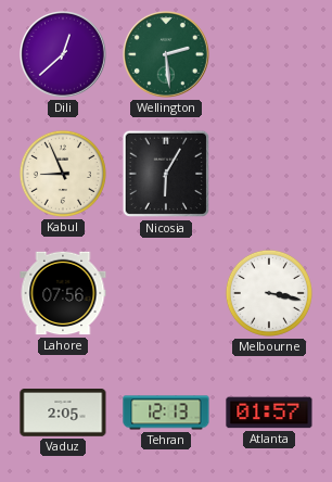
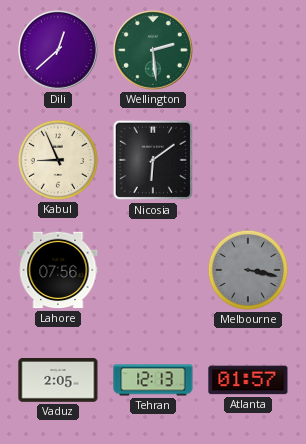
Nicosia: 6:05 -> 6:09
Melbourne dial: white -> grey
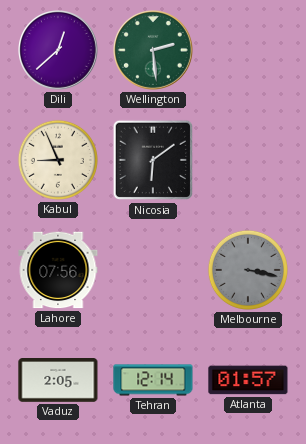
Tehran: 12:13 -> 12:14
